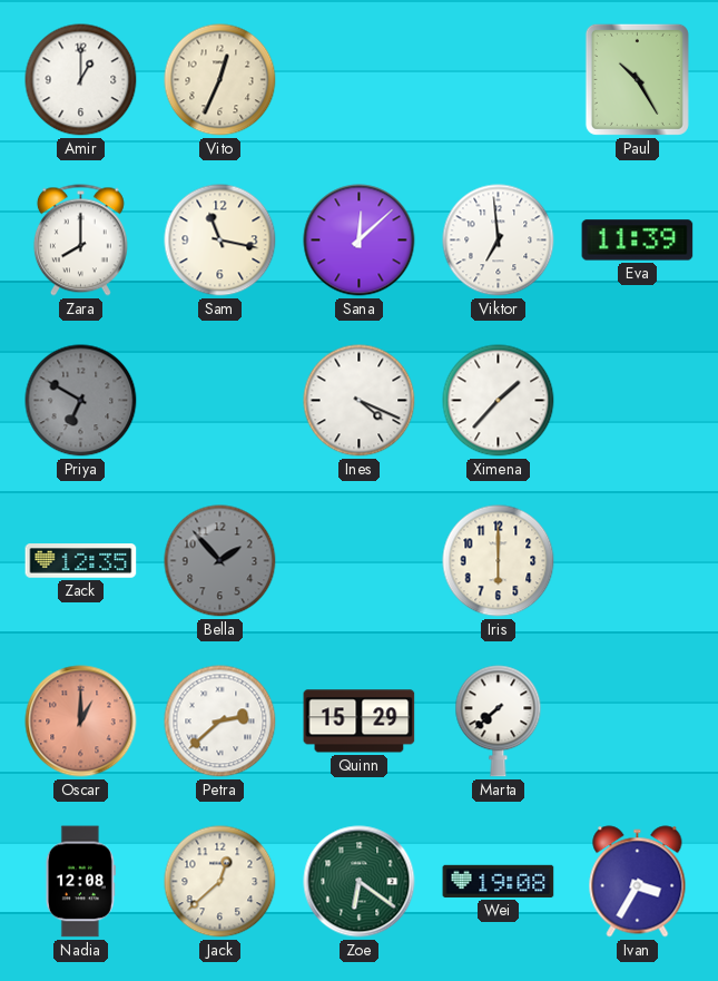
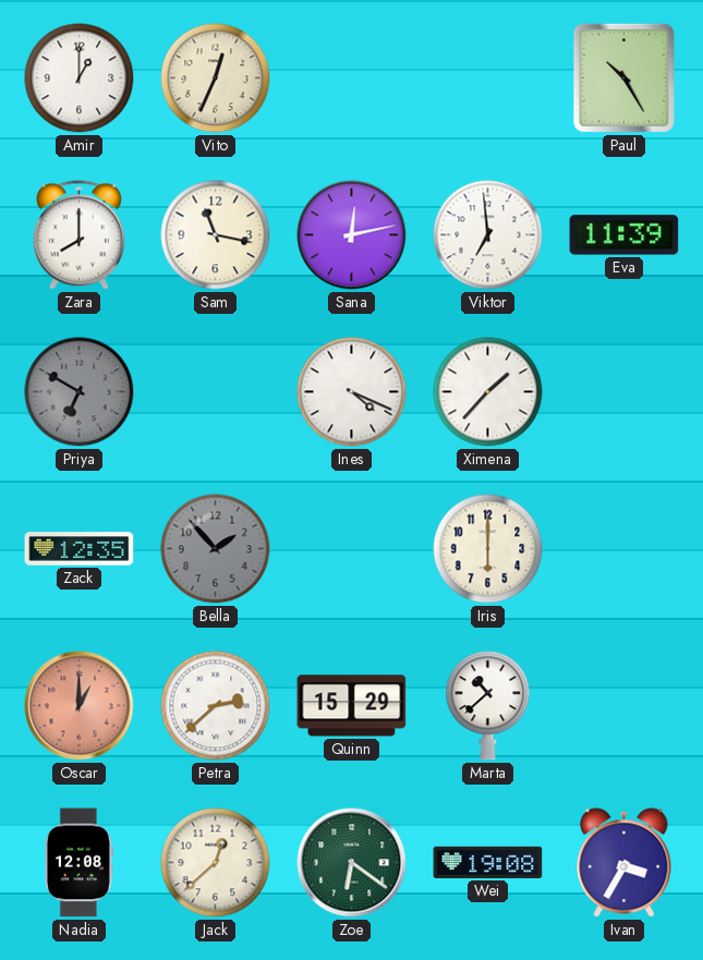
Sana: 12:08 -> 12:13
Marta: 7:38 -> 10:38
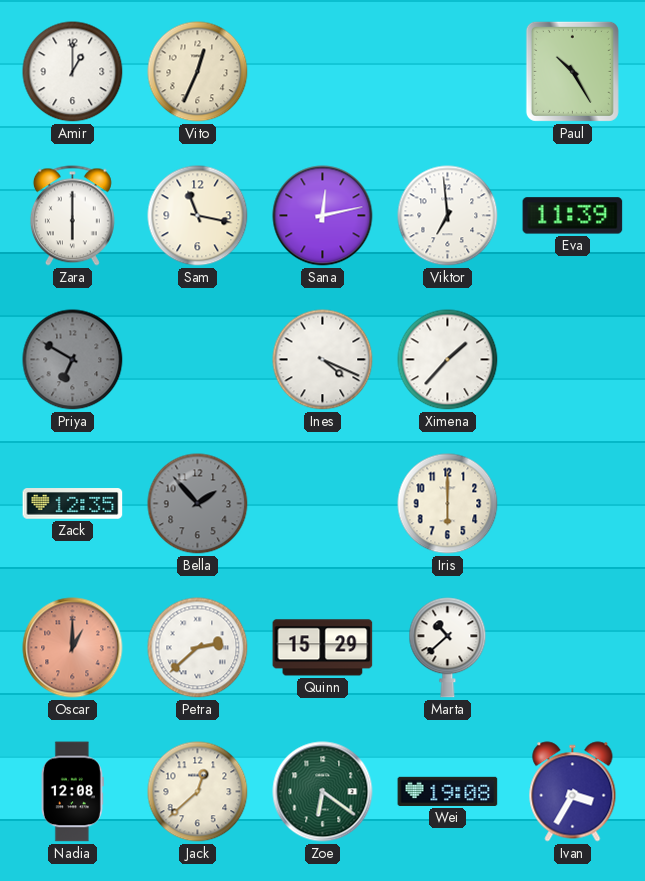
Zara: 8:00 -> 6:00
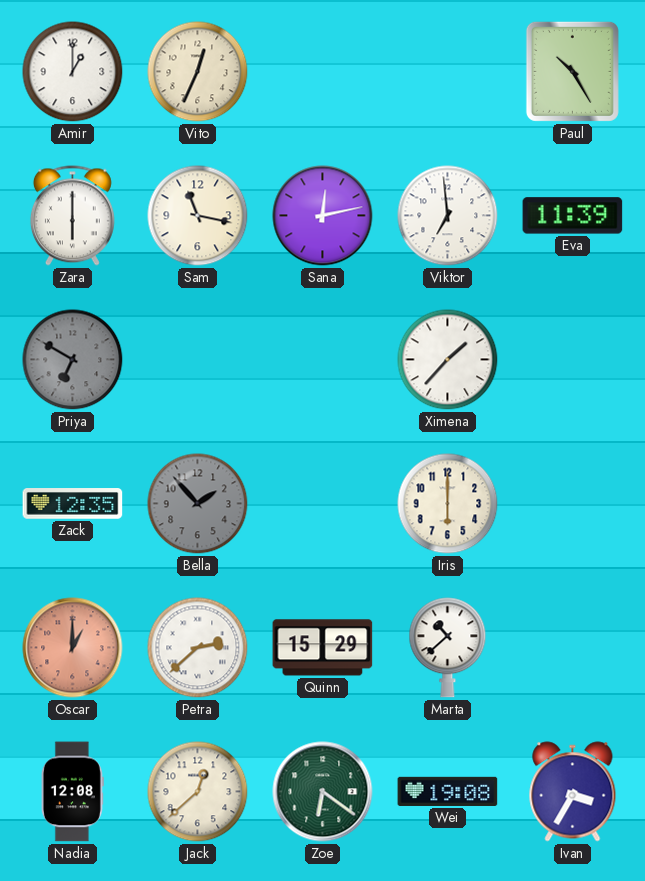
Ines: 4:19 -> none
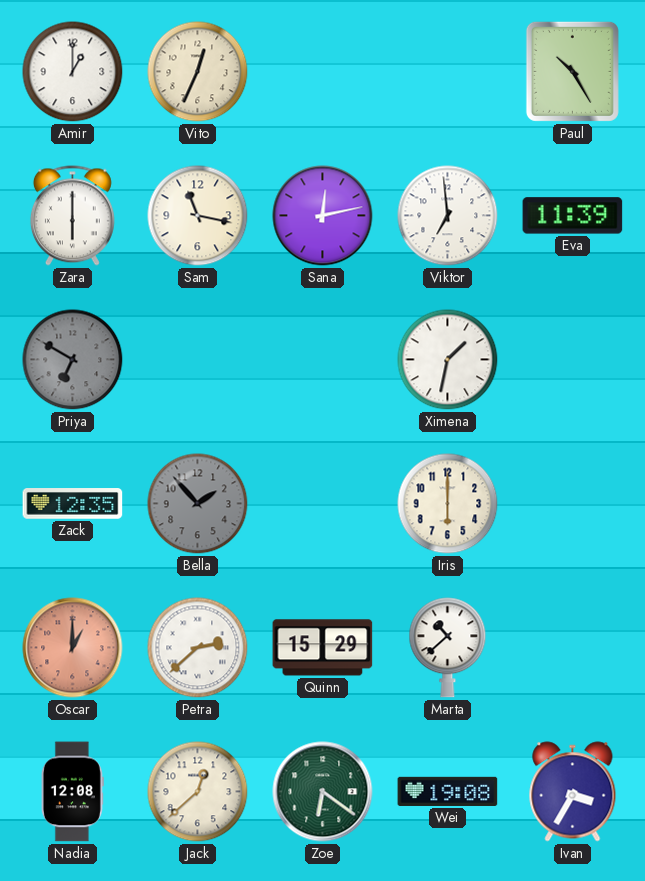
Ximena: 1:37 -> 1:32
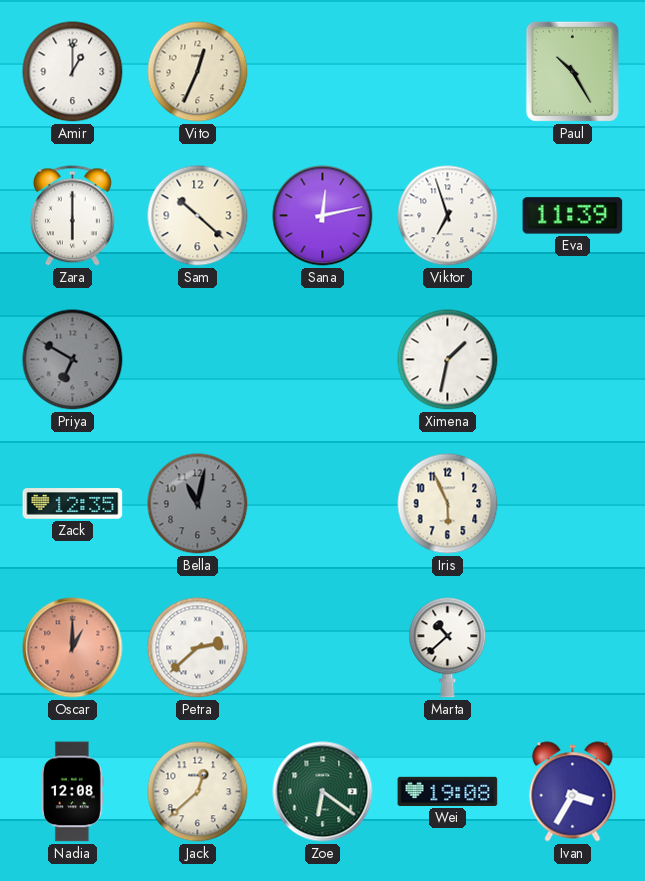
Sam: 11:17 -> 10:22
Viktor: 6:59 -> 6:57
Bella: 1:53 -> 11:02
Iris: 6:00 -> 5:56
Quinn: 15:29 -> none
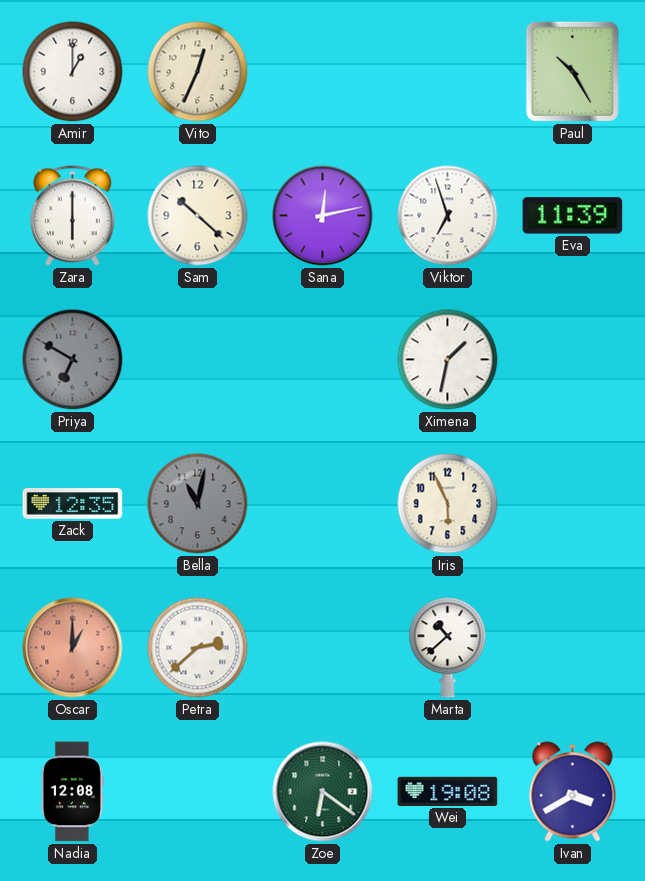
Jack: 12:38 -> none
Ivan: 3:35 -> 3:40
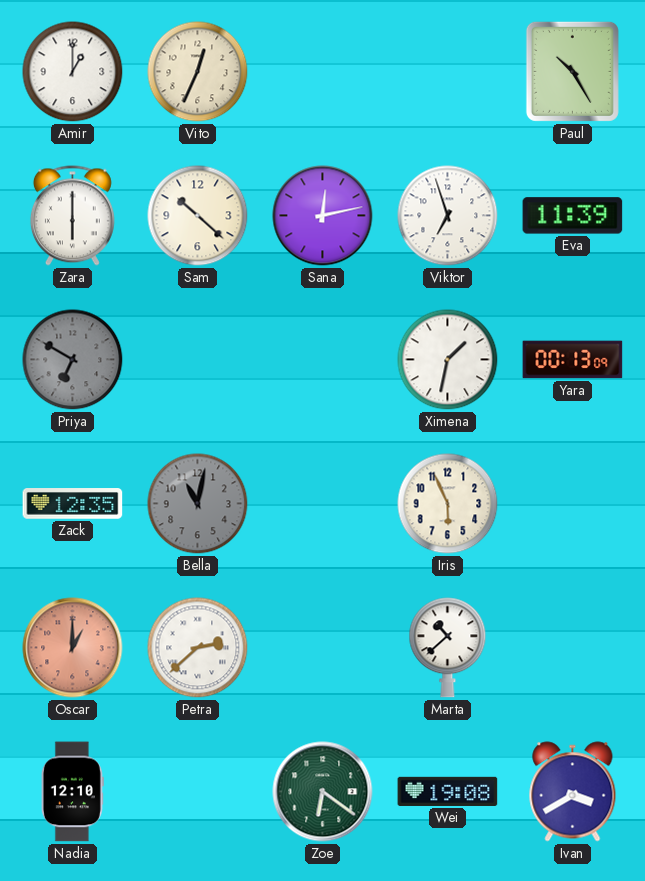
Yara: none -> 00:13
Nadia: 12:08 -> 12:10
